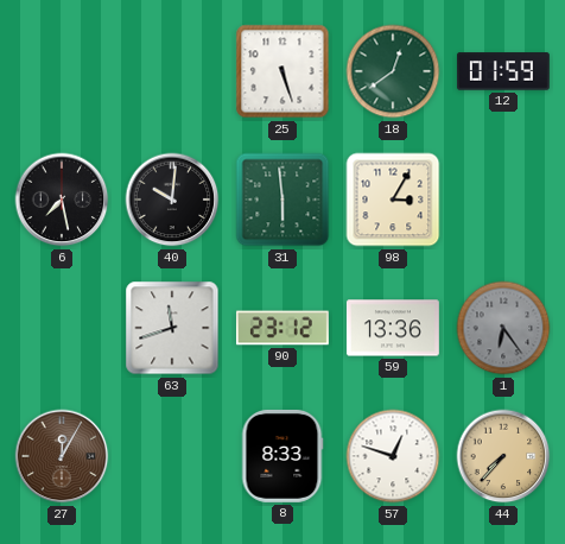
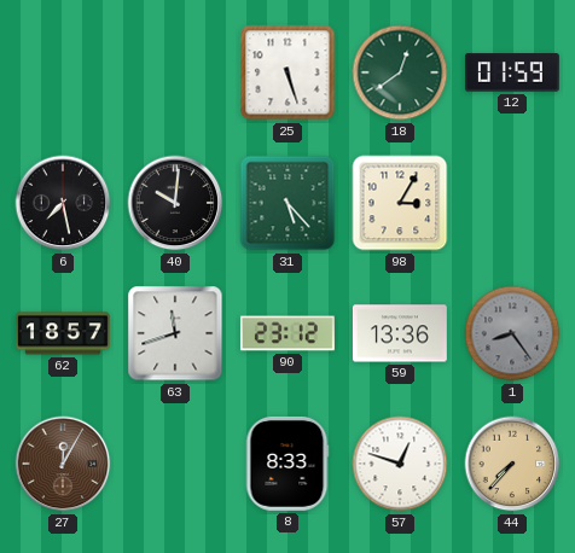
31: 5:59 -> 5:23
62: none -> 18:57
1: 6:24 -> 8:24
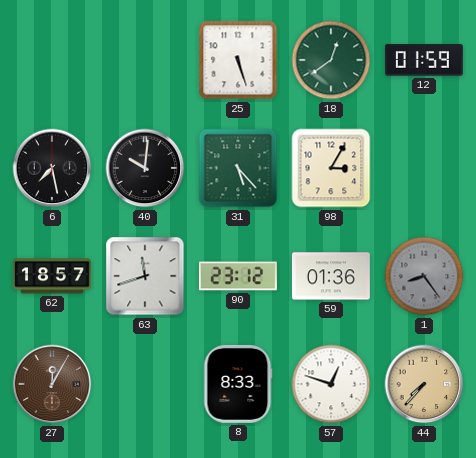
59: 13:36 -> 01:36
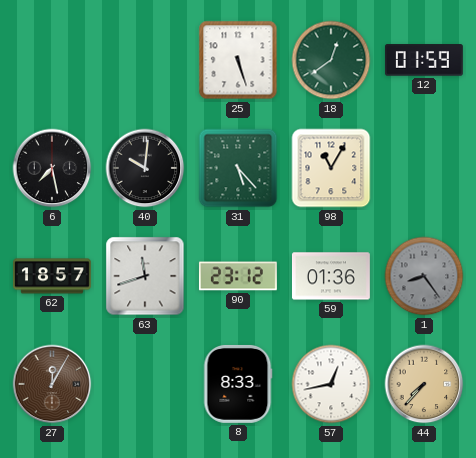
98: 3:05 -> 11:05
57: 12:48 -> 12:43
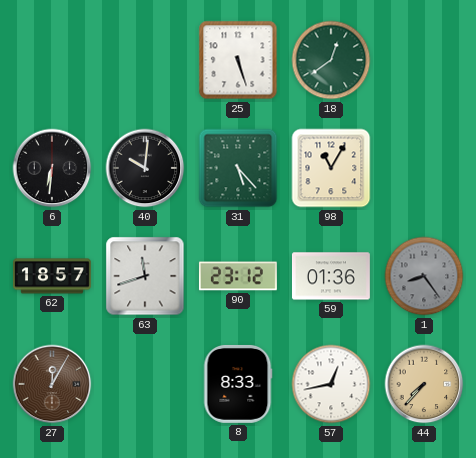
12: 01:59 -> none
6: 7:28 -> 6:31
